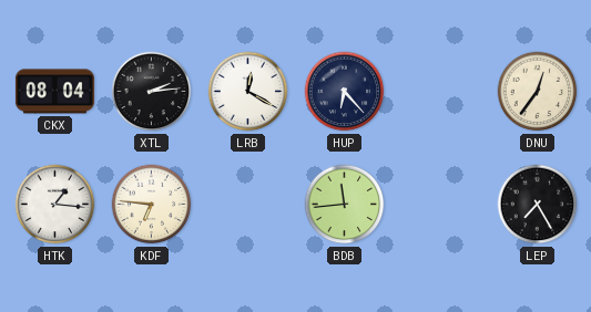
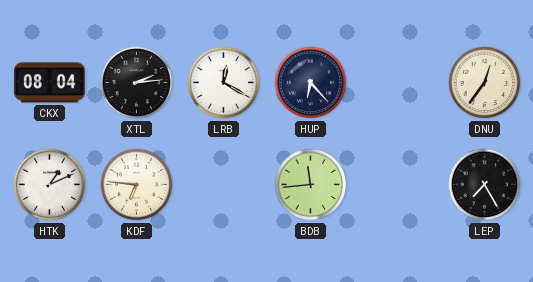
HTK: 1:16 -> 1:11
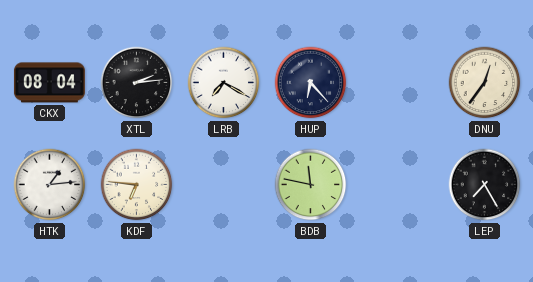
LRB: 12:20 -> 7:20
HTK: 1:11 -> 1:14
BDB: 11:44 -> 11:47
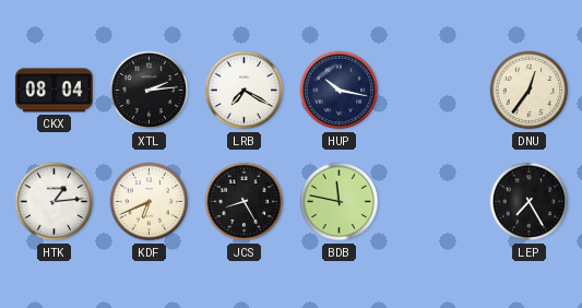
HUP: 6:23 -> 10:17
KDF: 6:46 -> 6:41
JCS: none -> 8:25
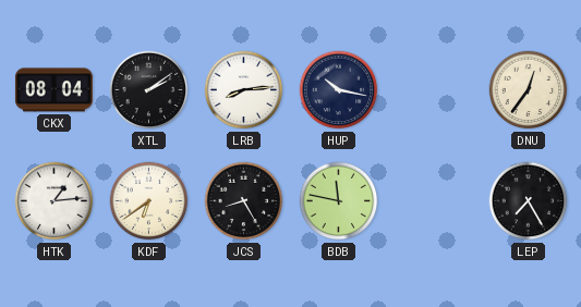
XTL: 2:14 -> 2:09
LRB: 7:20 -> 8:14
KDF: 6:41 -> 6:39
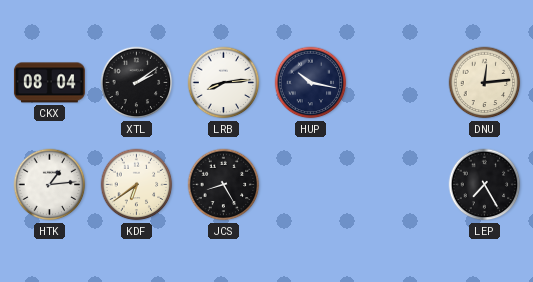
DNU: 12:36 -> 12:14
BDB: 11:47 -> none
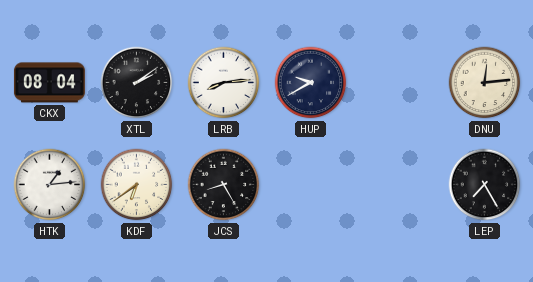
HUP: 10:17 -> 9:40
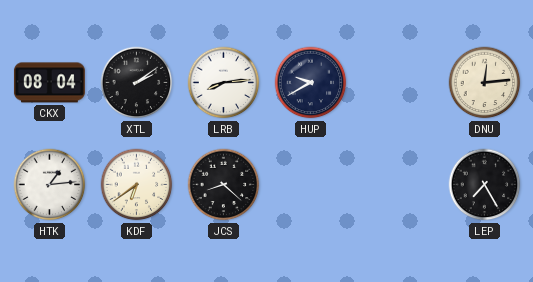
JCS: 8:25 -> 8:22
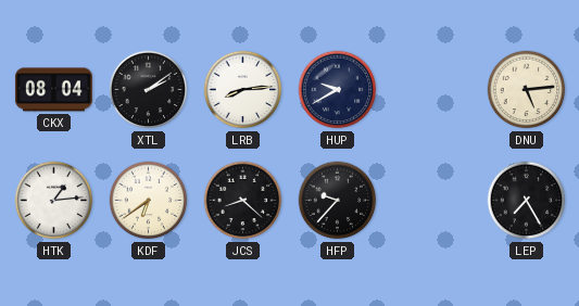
DNU: 12:14 -> 5:14
HFP: none -> 9:37
